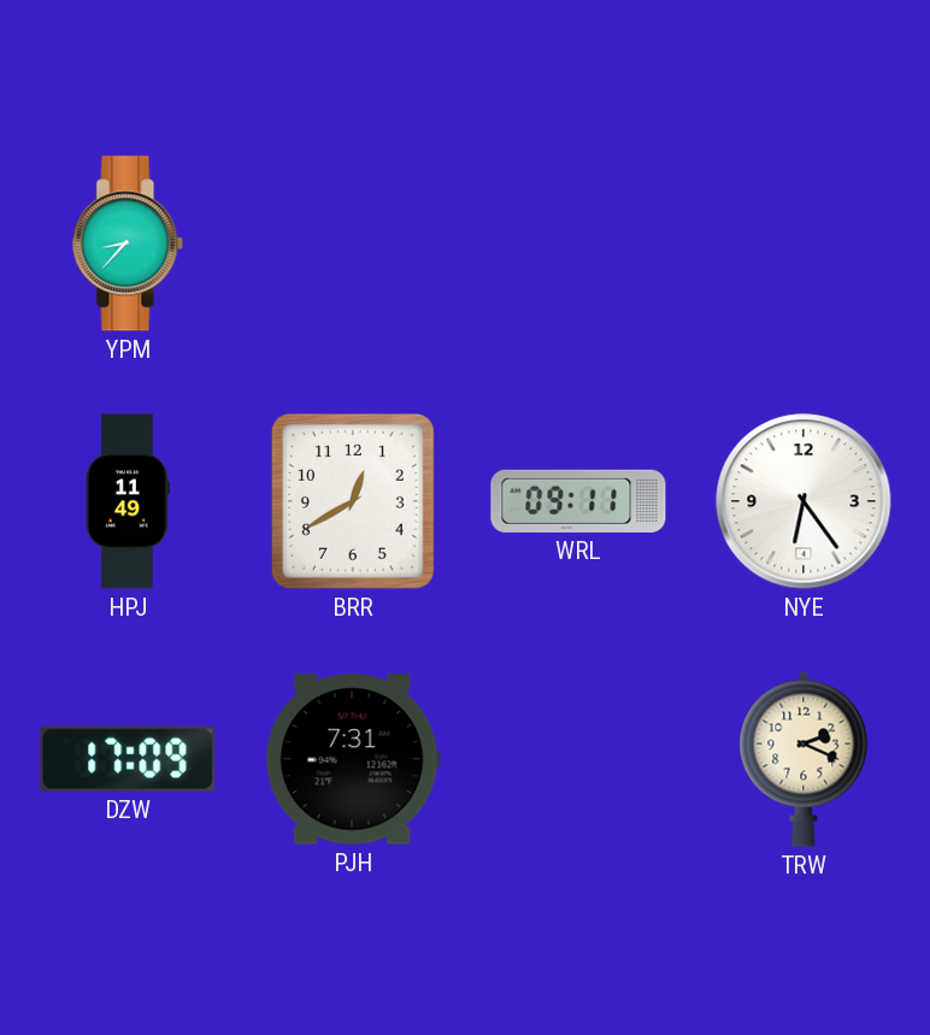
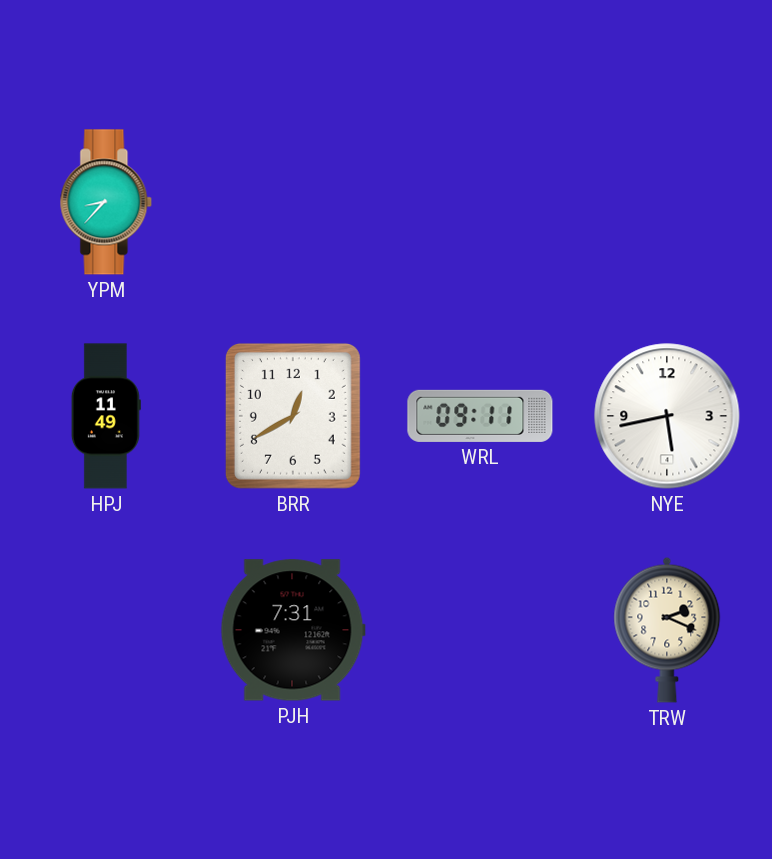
NYE: 6:24 -> 5:43
DZW: 17:09 -> none
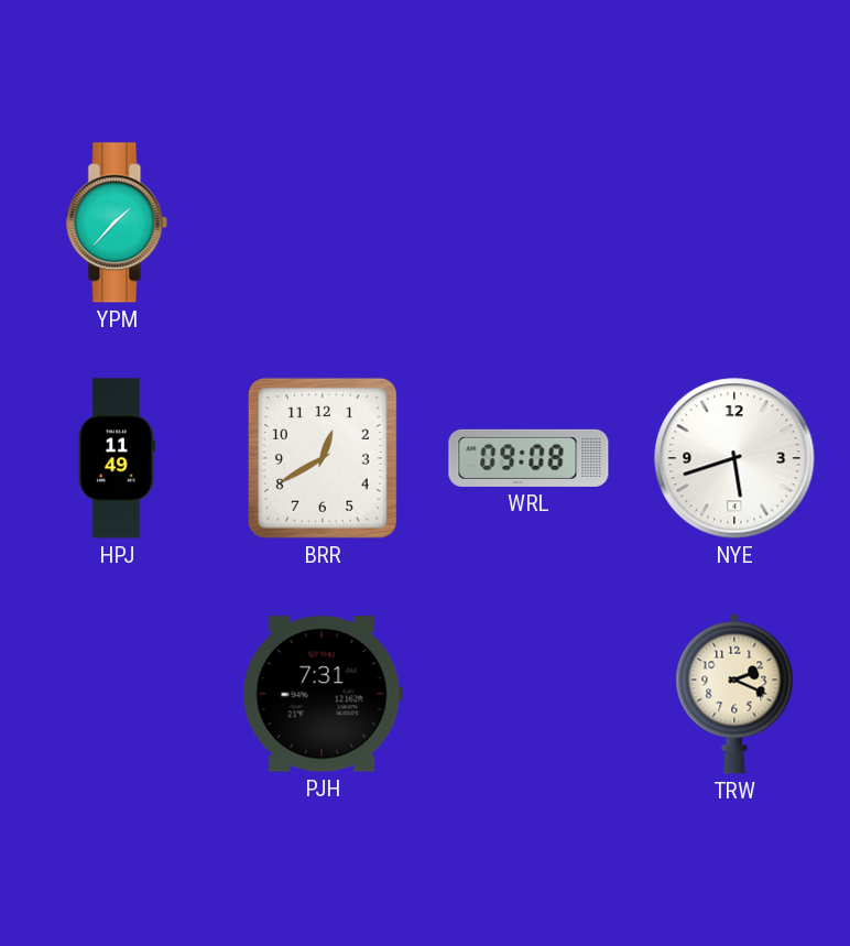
YPM: 8:37 -> 1:37
WRL: 09:11 -> 09:08
NYE: 5:43 -> 5:42
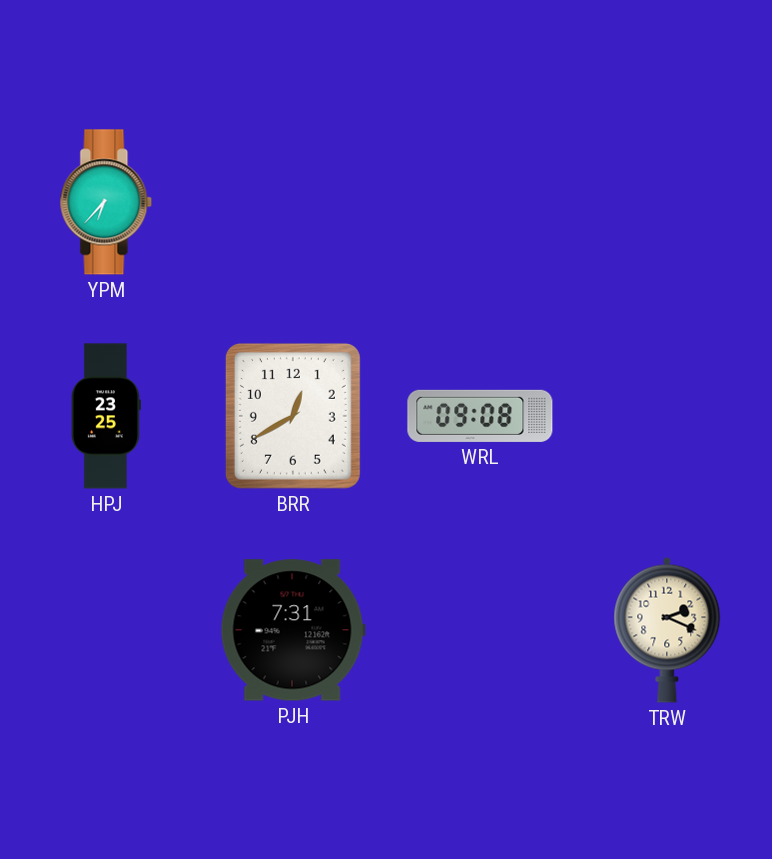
YPM: 1:37 -> 6:37
HPJ: 11:49 -> 23:25
NYE: 5:42 -> none
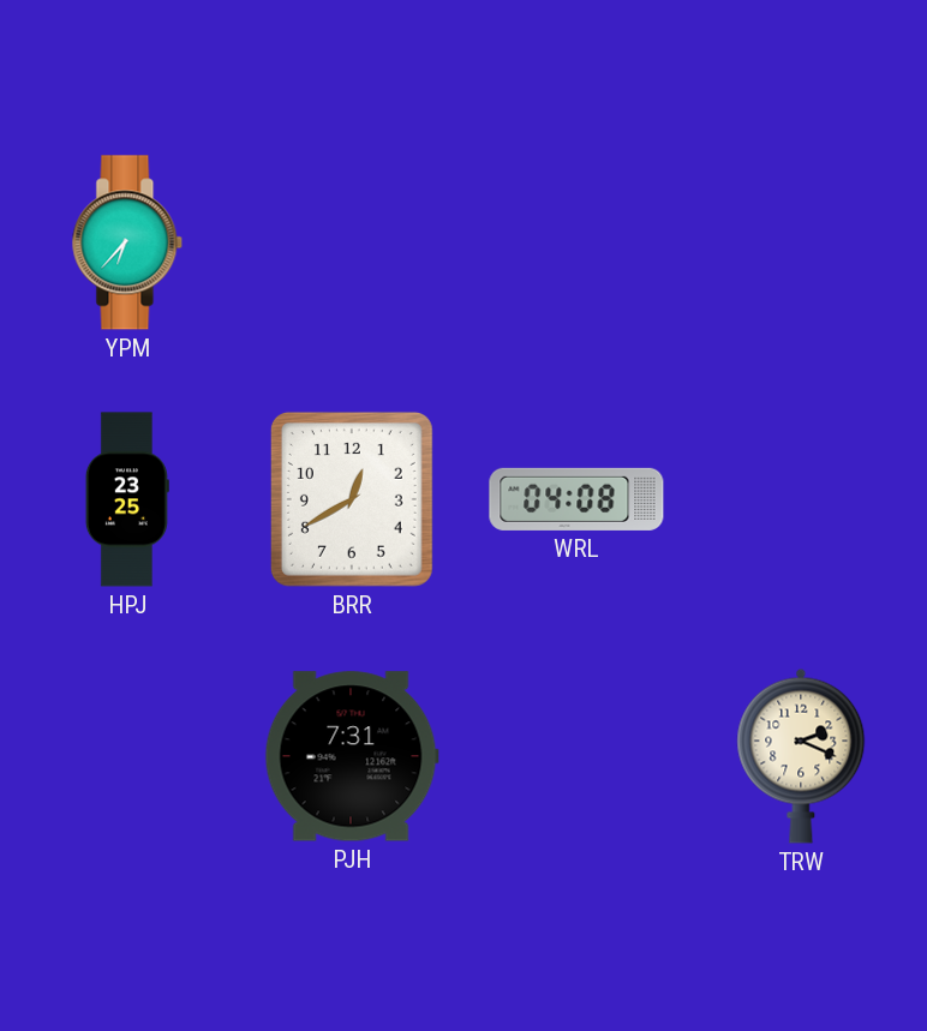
WRL: 09:08 -> 04:08
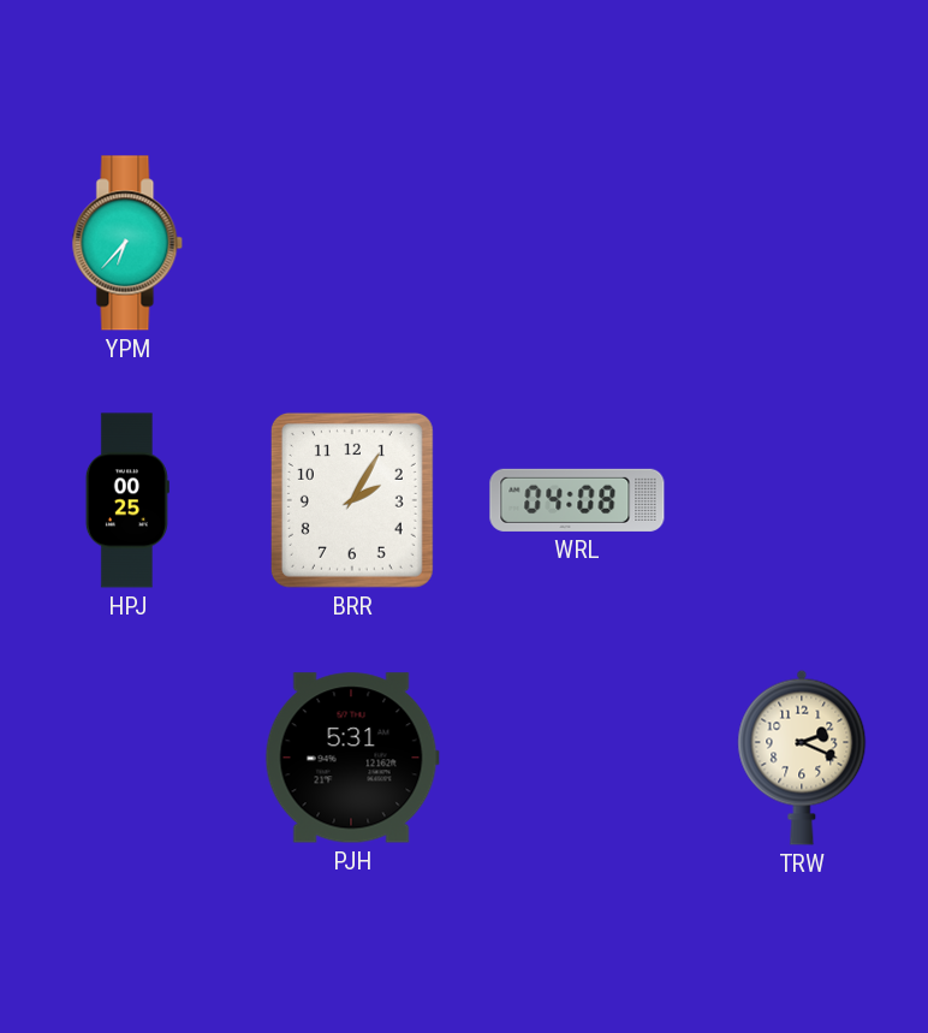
HPJ: 23:25 -> 00:25
BRR: 12:40 -> 2:05
PJH: 7:31 -> 5:31
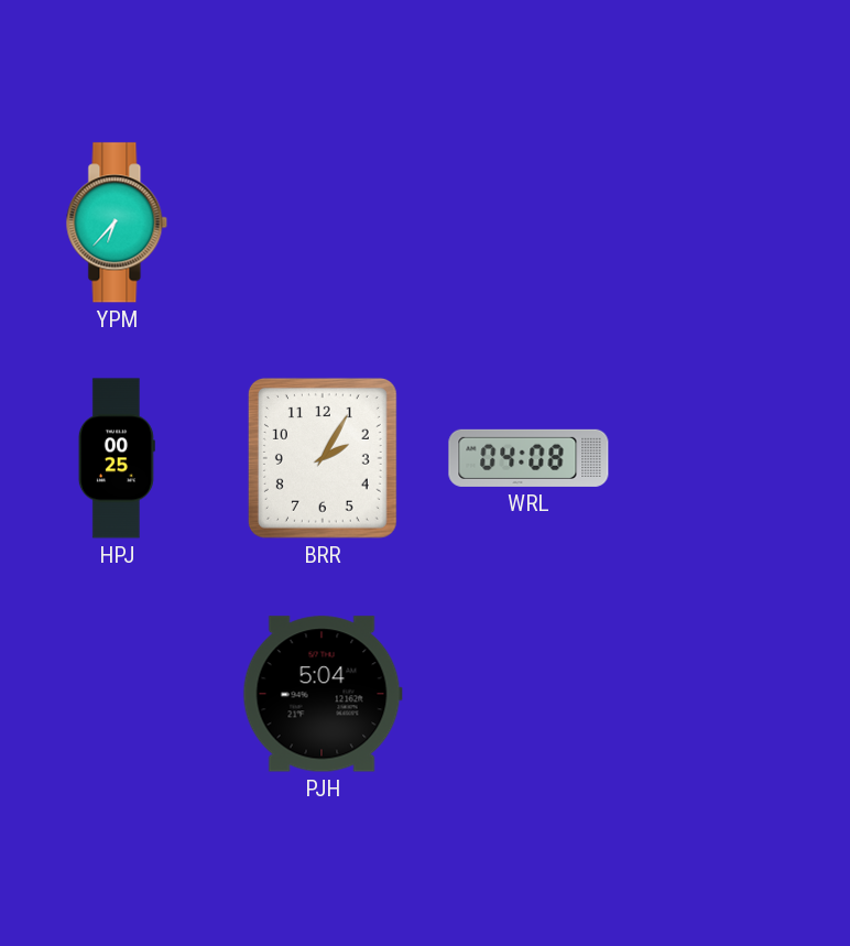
PJH: 5:31 -> 5:04
TRW: 2:19 -> none
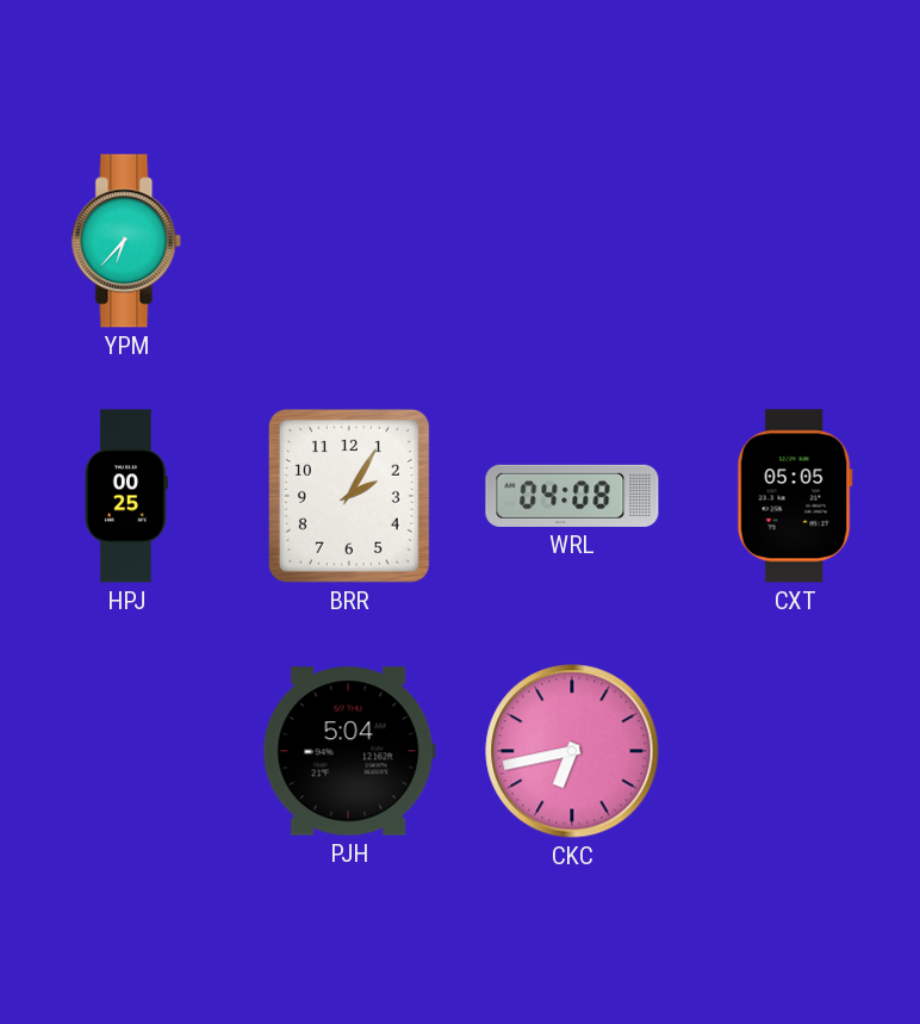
CXT: none -> 05:05
CKC: none -> 6:43
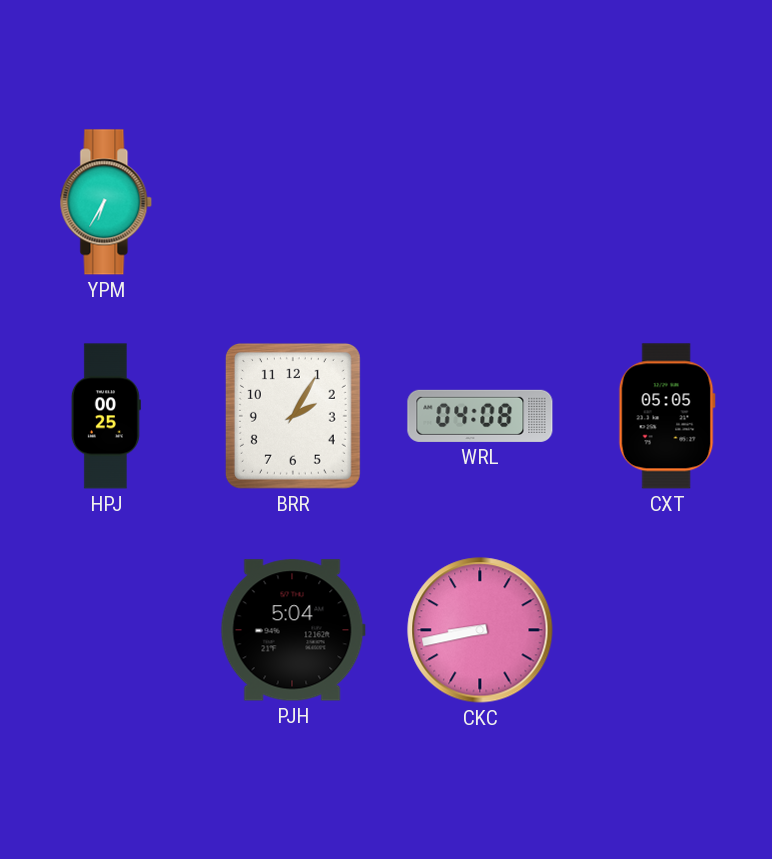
YPM: 6:37 -> 6:35
CKC: 6:43 -> 8:43
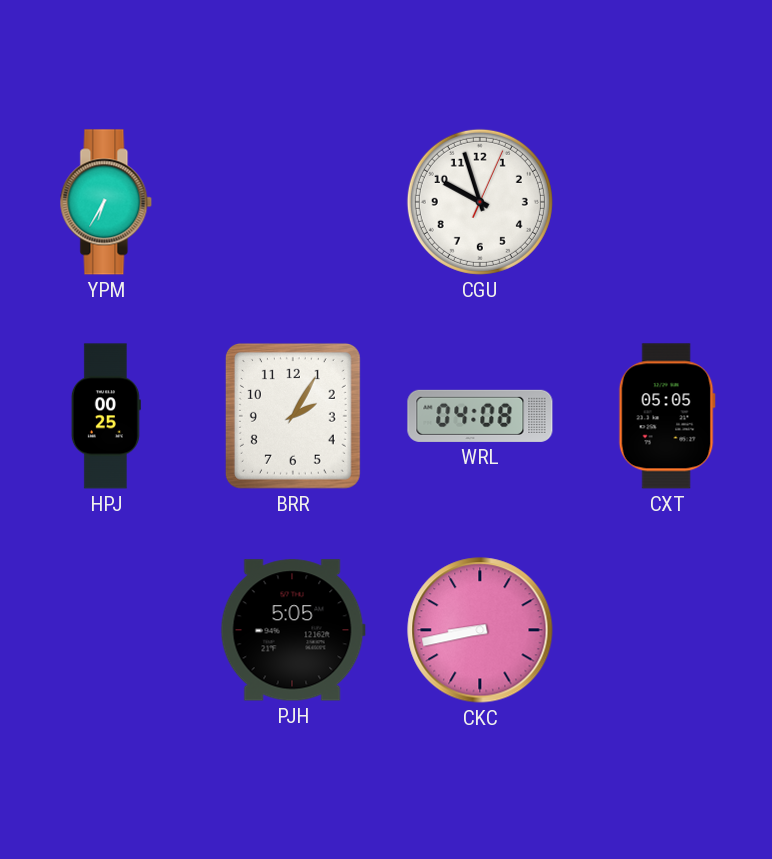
CGU: none -> 9:57
PJH: 5:04 -> 5:05
